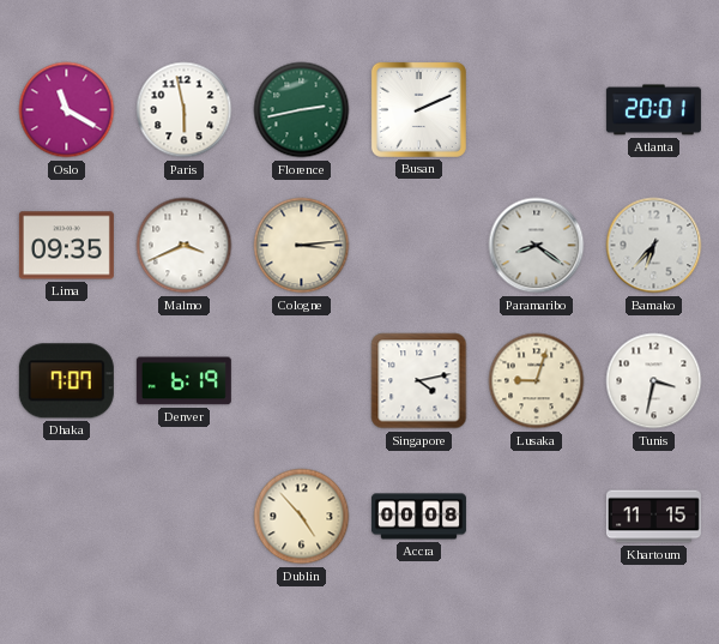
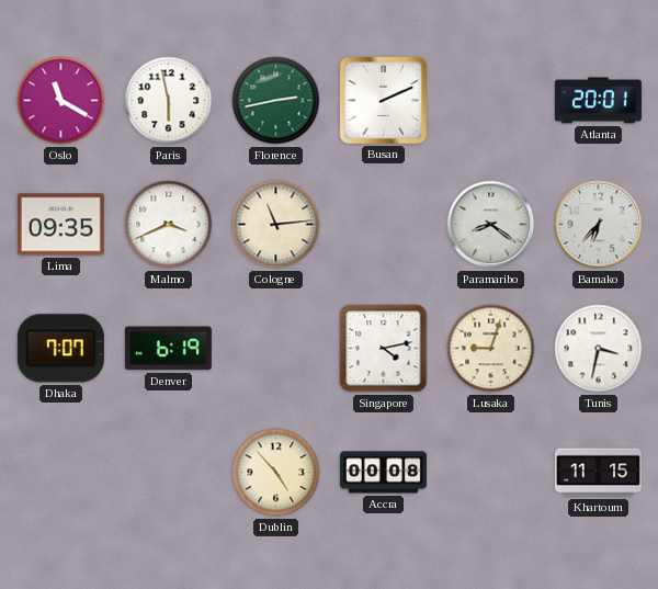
Cologne: 3:14 -> 11:14
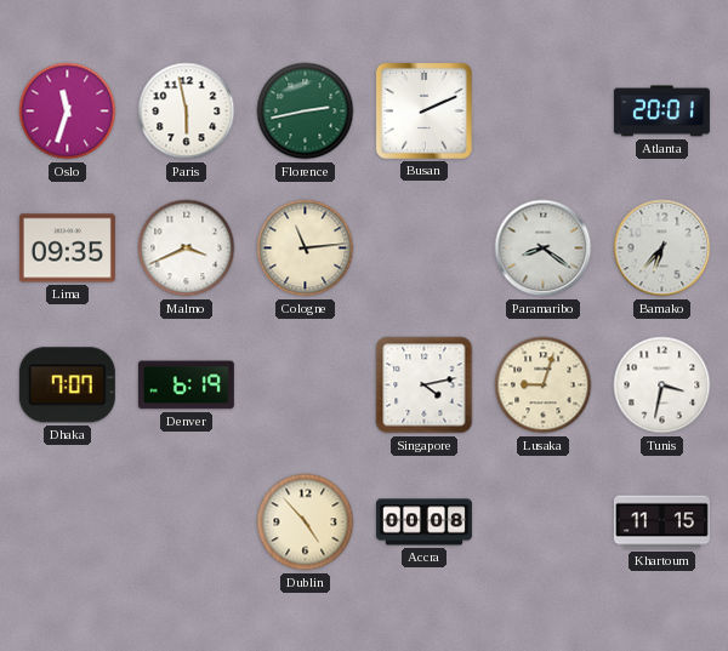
Oslo: 11:20 -> 11:33
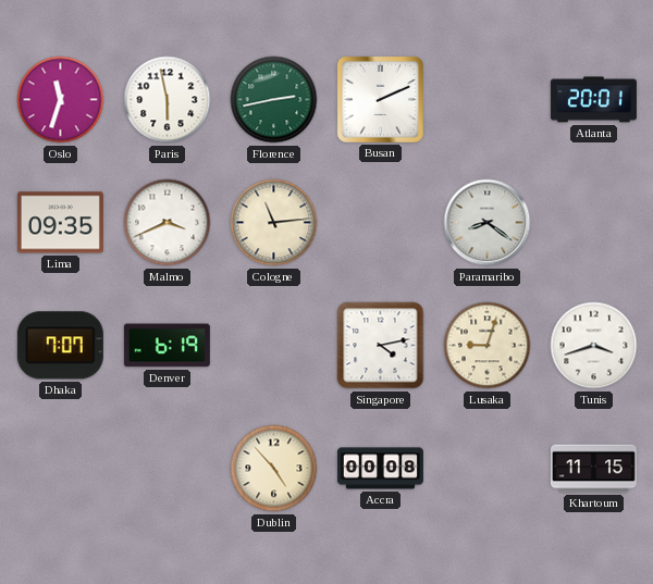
Bamako: 6:37 -> none
Tunis: 3:32 -> 3:42
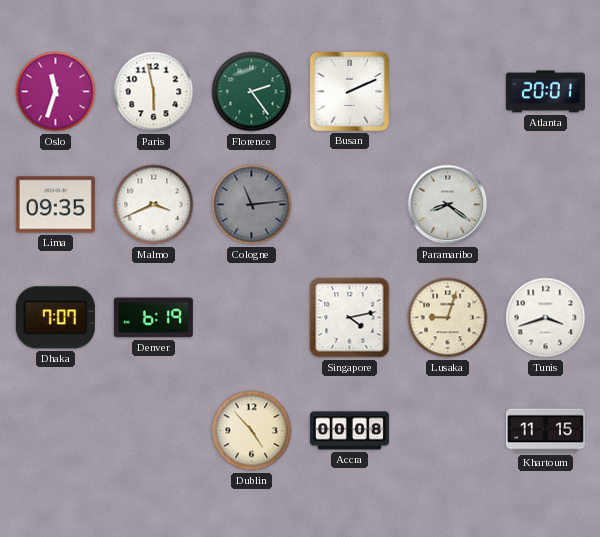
Florence: 2:43 -> 2:24
Cologne dial: cream -> grey
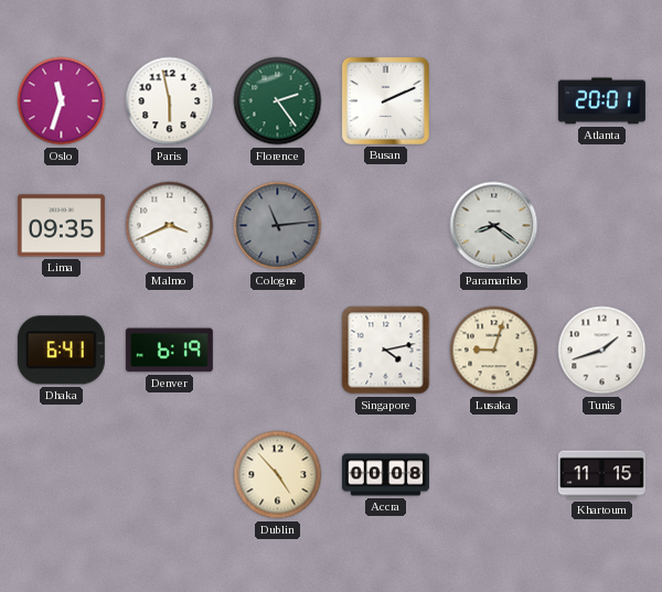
Dhaka: 7:07 -> 6:41
Tunis: 3:42 -> 1:42
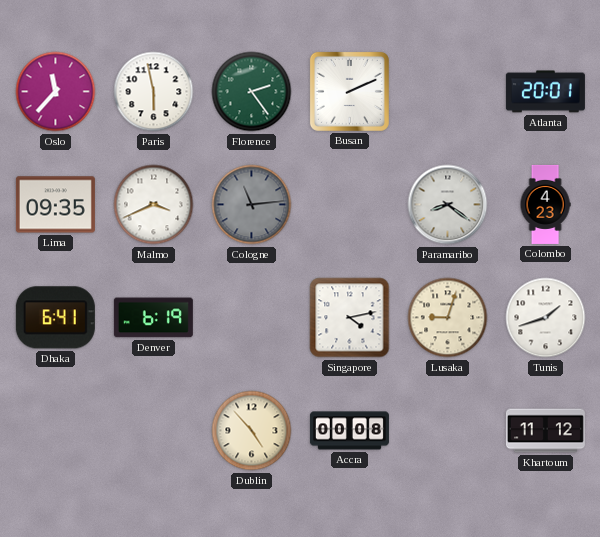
Oslo: 11:33 -> 11:37
Colombo: none -> 4:23
Khartoum: 11:15 -> 11:12
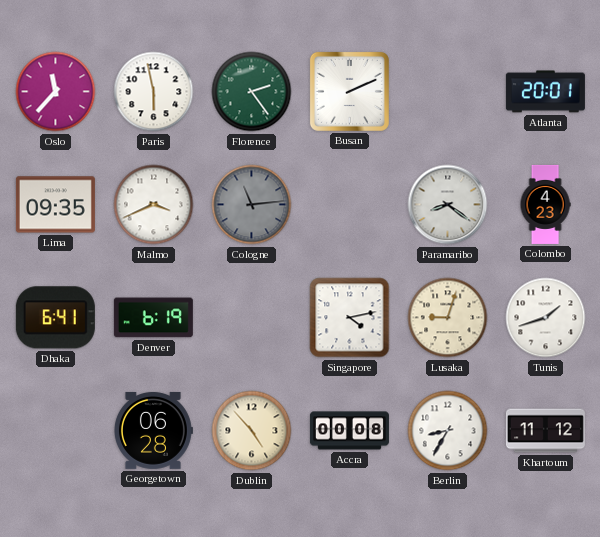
Georgetown: none -> 06:28
Berlin: none -> 8:35
